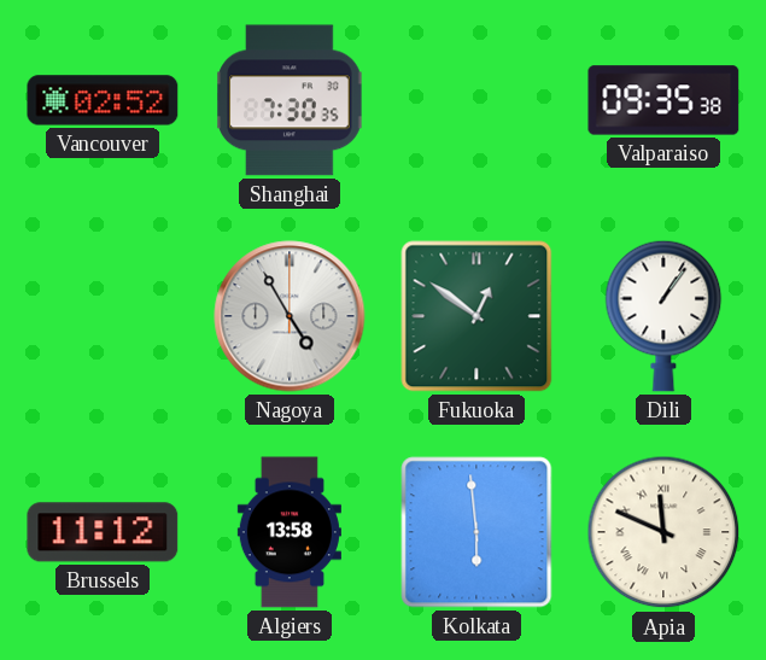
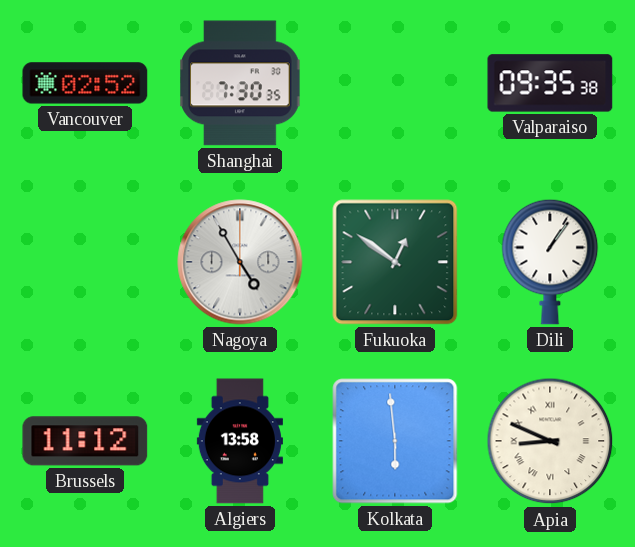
Apia: 11:49 -> 8:49
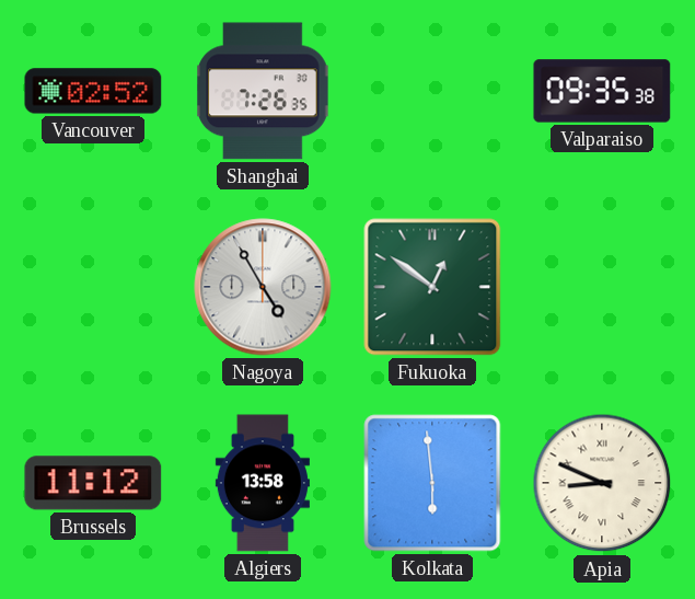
Shanghai: 7:30 -> 7:26
Dili: 1:06 -> none
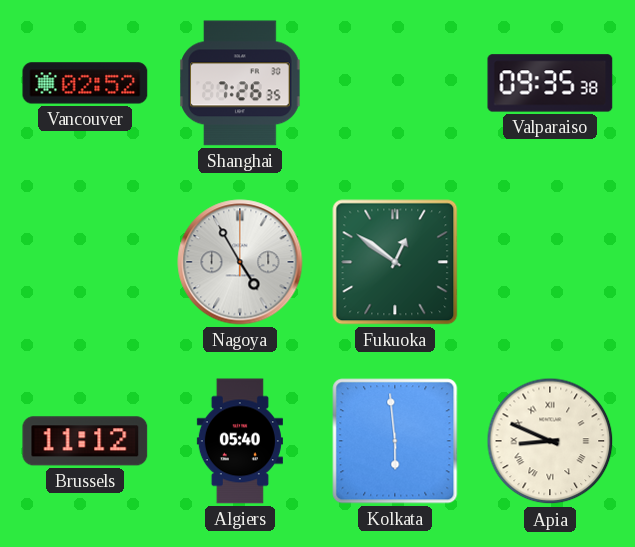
Algiers: 13:58 -> 05:40
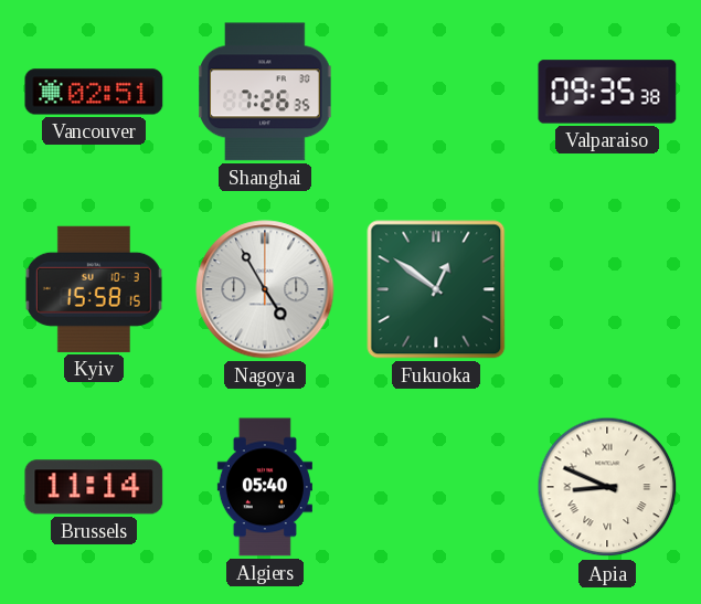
Vancouver: 02:52 -> 02:51
Kyiv: none -> 15:58
Brussels: 11:12 -> 11:14
Kolkata: 5:59 -> none
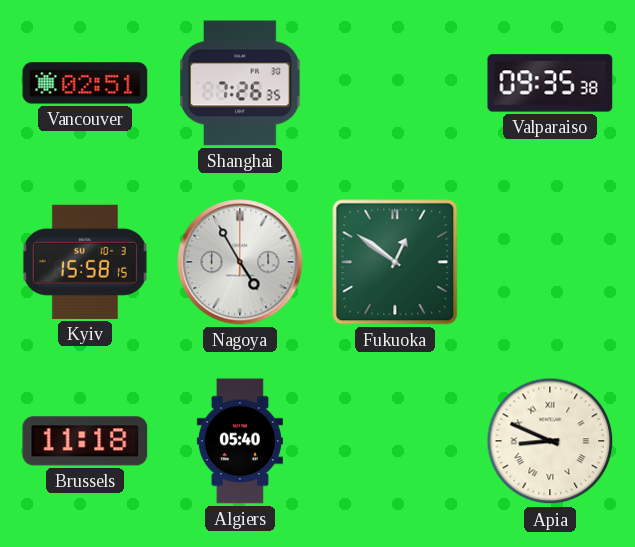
Brussels: 11:14 -> 11:18
